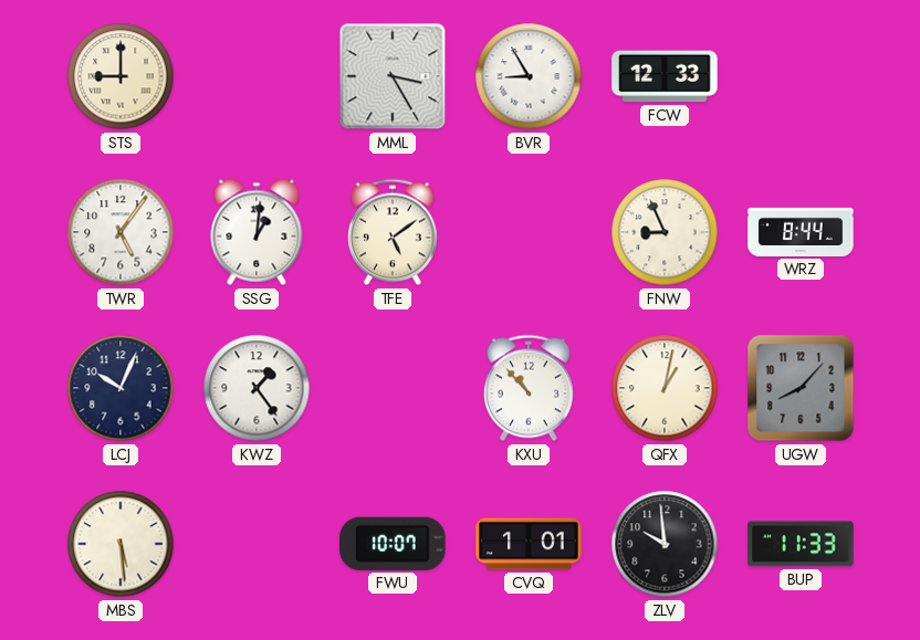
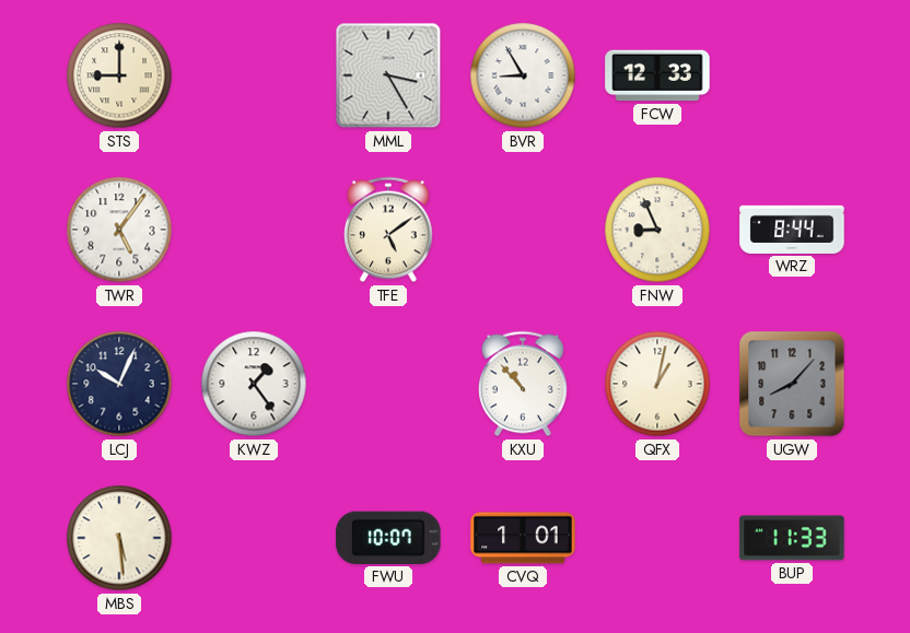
SSG: 1:01 -> none
ZLV: 9:59 -> none
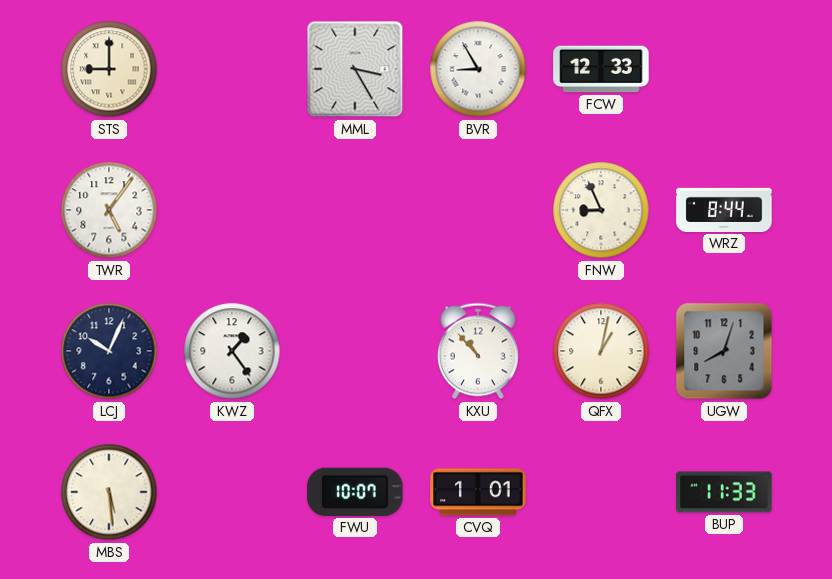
TFE: 5:09 -> none
UGW: 8:07 -> 8:03
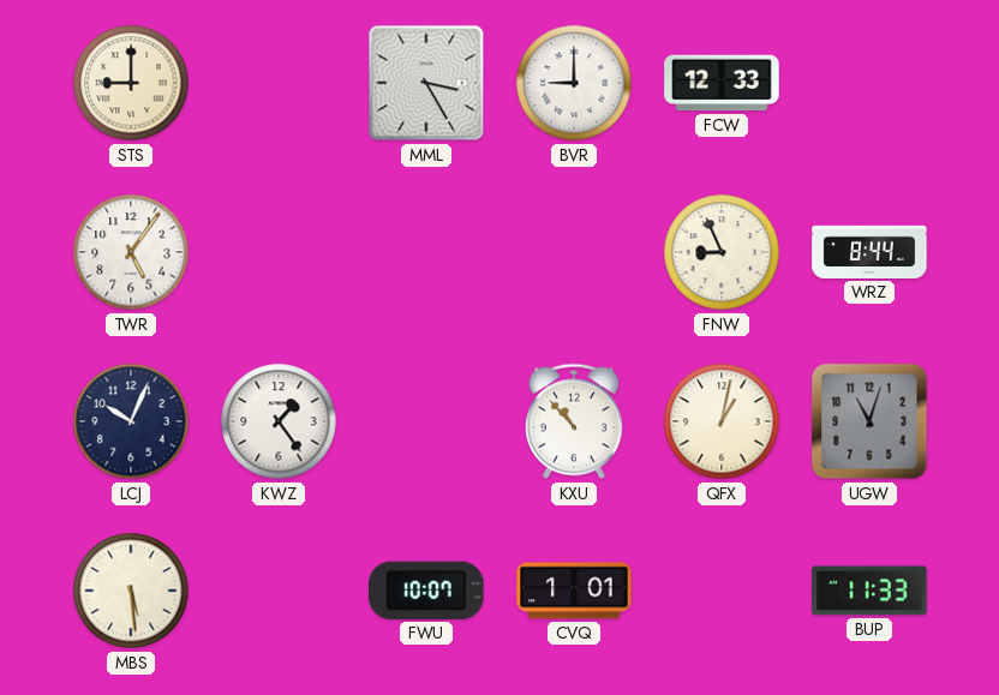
BVR: 8:55 -> 9:00
UGW: 8:03 -> 11:03
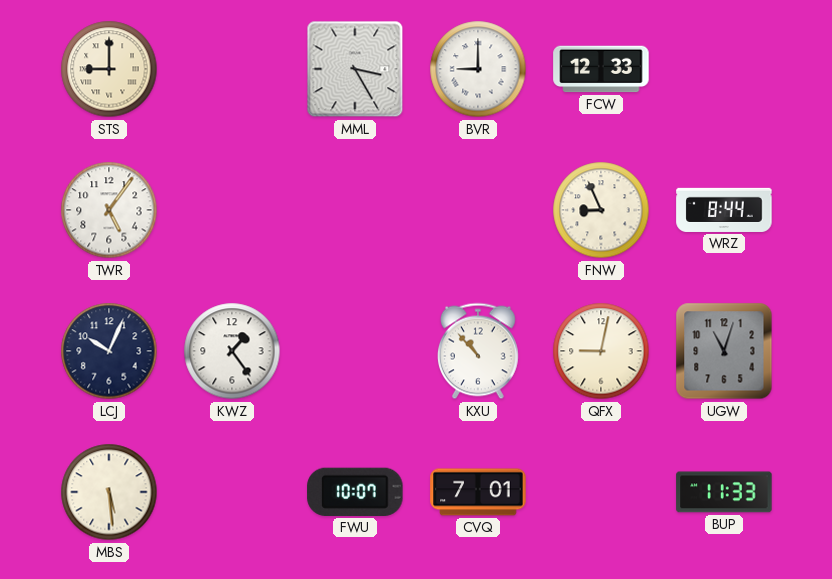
QFX: 1:02 -> 9:02
CVQ: 1:01 -> 7:01
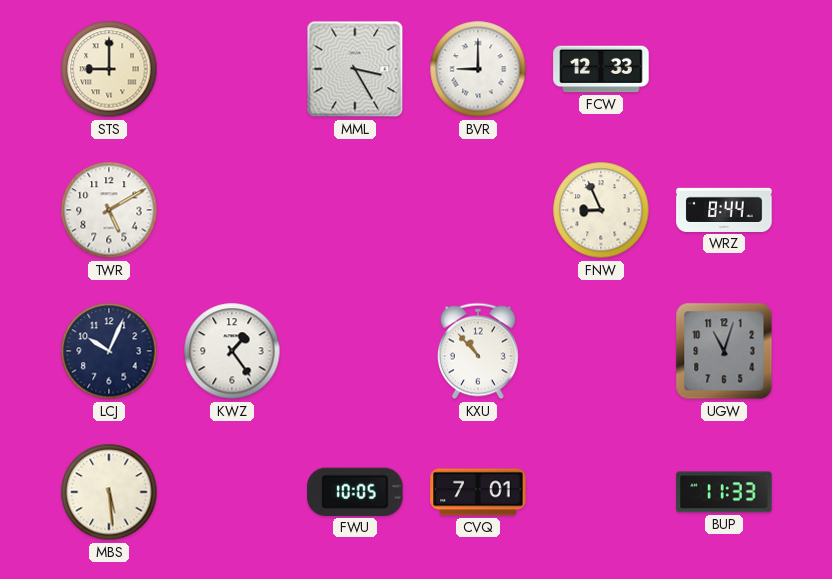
TWR: 5:06 -> 5:10
QFX: 9:02 -> none
FWU: 10:07 -> 10:05
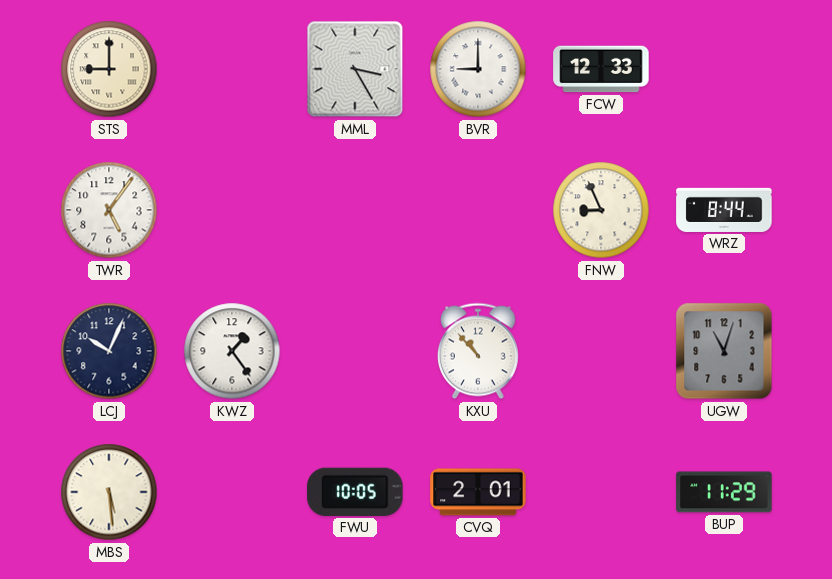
TWR: 5:10 -> 5:06
CVQ: 7:01 -> 2:01
BUP: 11:33 -> 11:29
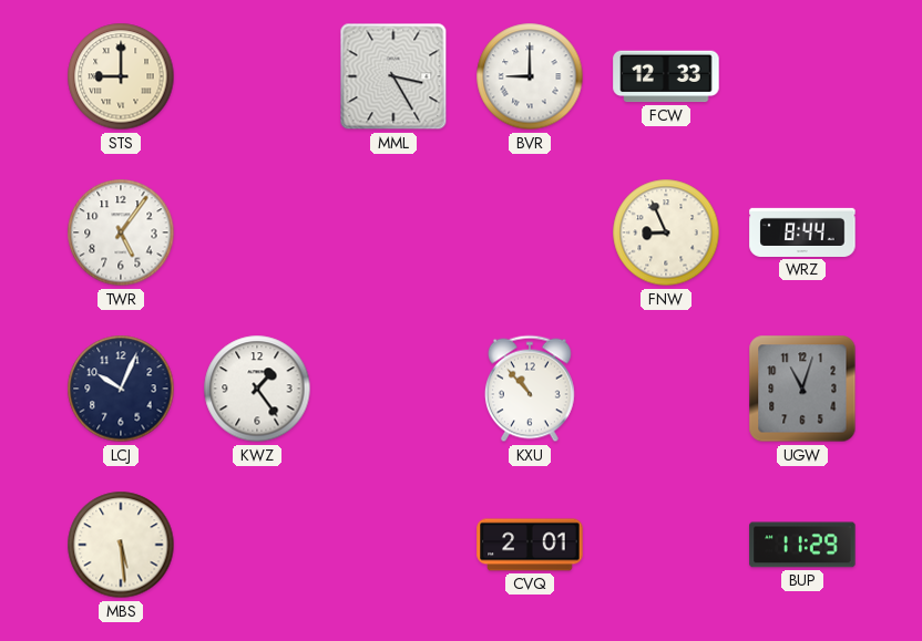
FWU: 10:05 -> none
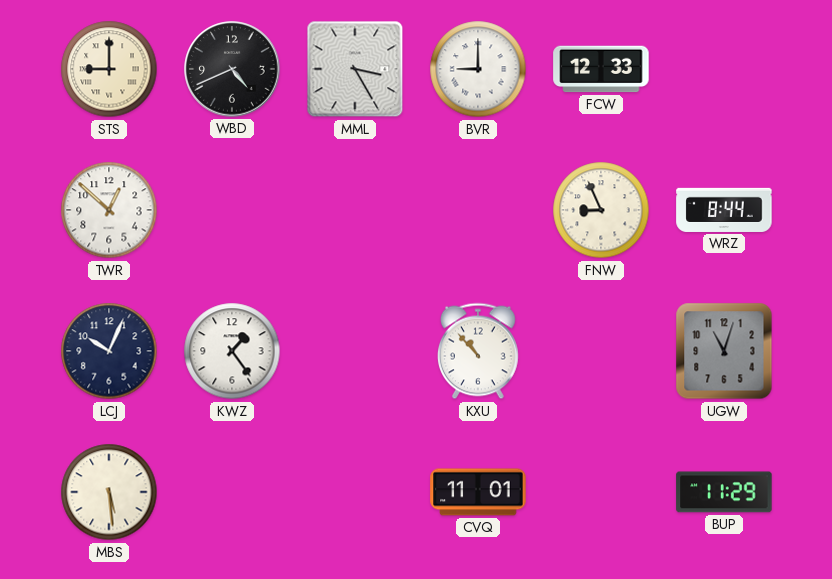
WBD: none -> 4:41
TWR: 5:06 -> 12:52
CVQ: 2:01 -> 11:01
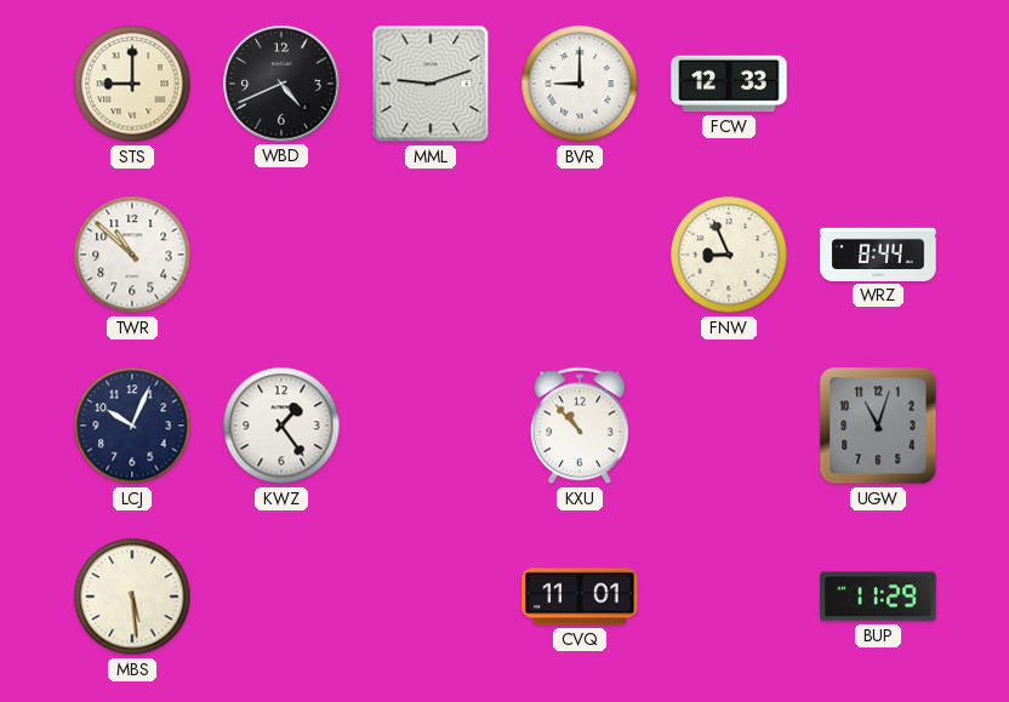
MML: 3:25 -> 9:12
TWR: 12:52 -> 10:52
